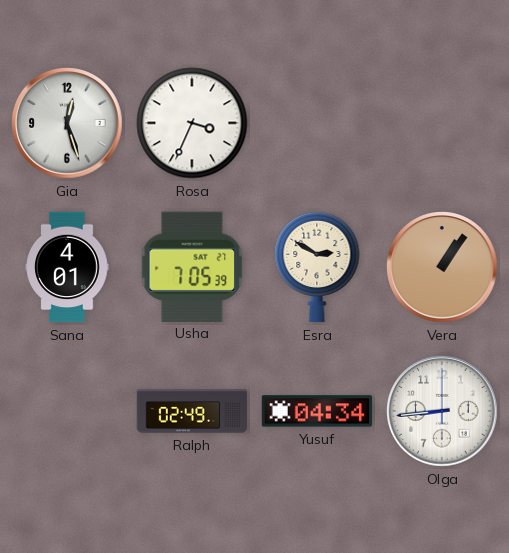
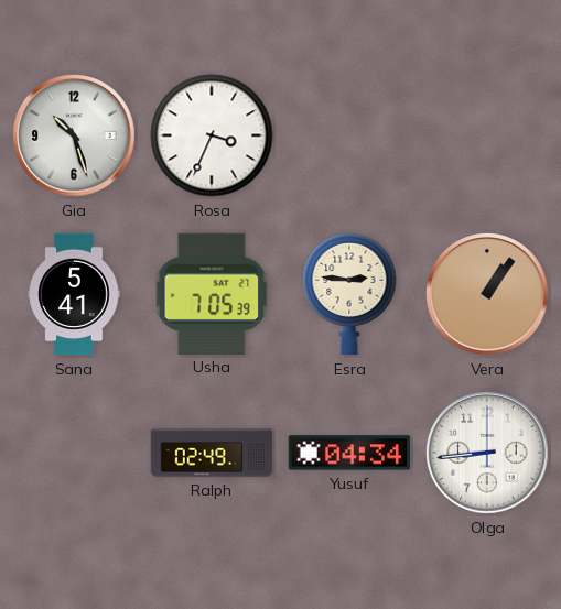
Gia: 12:27 -> 10:27
Sana: 4:01 -> 5:41
Esra: 2:50 -> 2:46
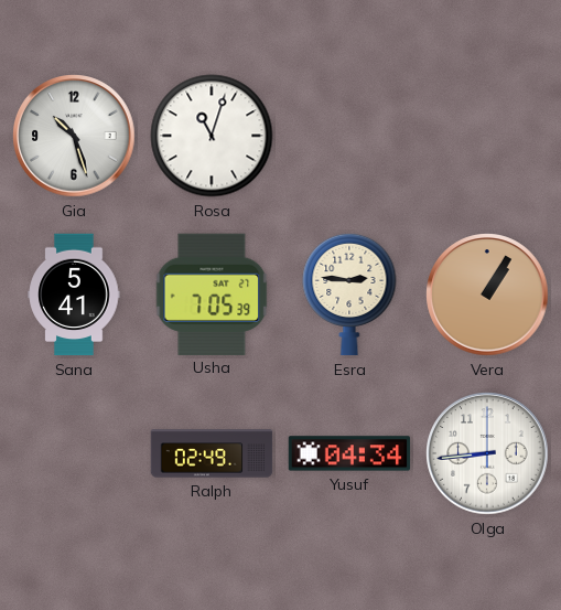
Rosa: 3:34 -> 11:03
Vera: 1:06 -> 1:05
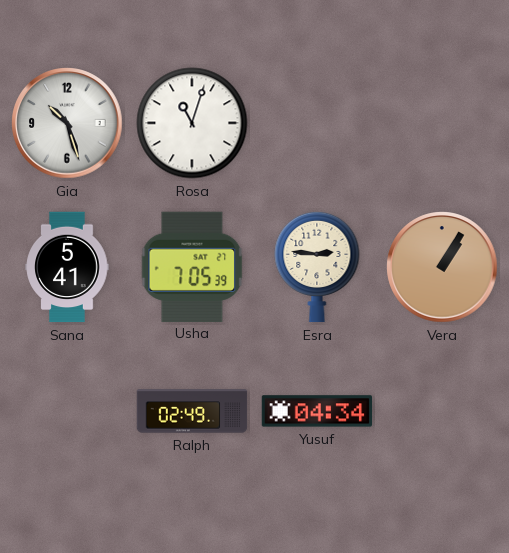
Olga: 8:44 -> none
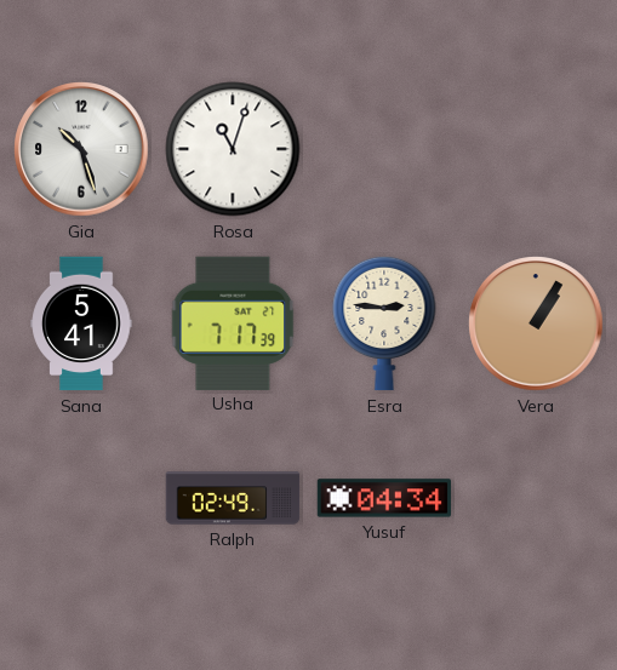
Usha: 7:05 -> 7:17
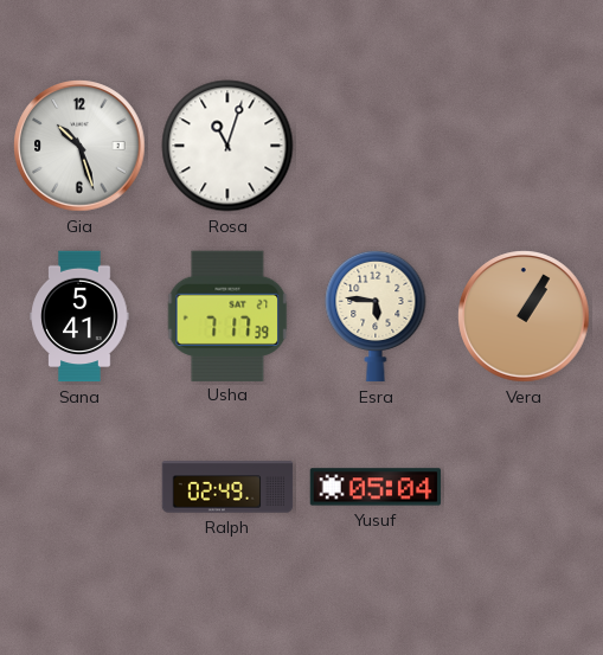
Esra: 2:46 -> 5:46
Yusuf: 04:34 -> 05:04
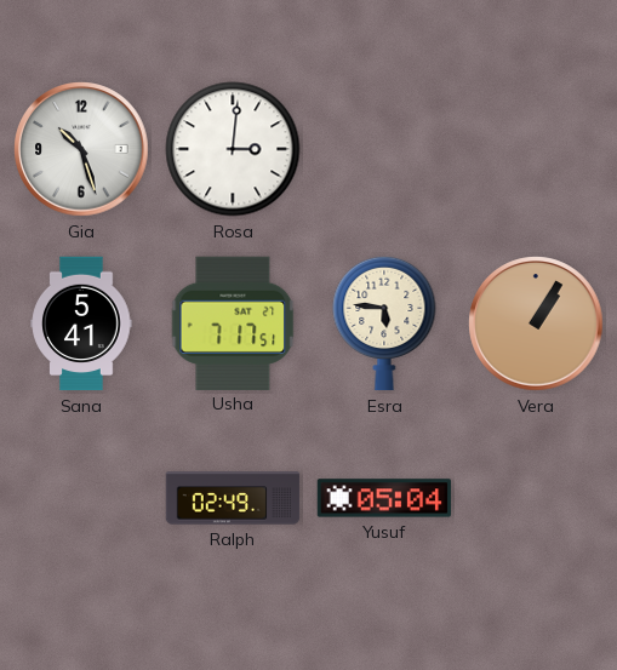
Rosa: 11:03 -> 3:01
Usha: 7:17:39 -> 7:17:51
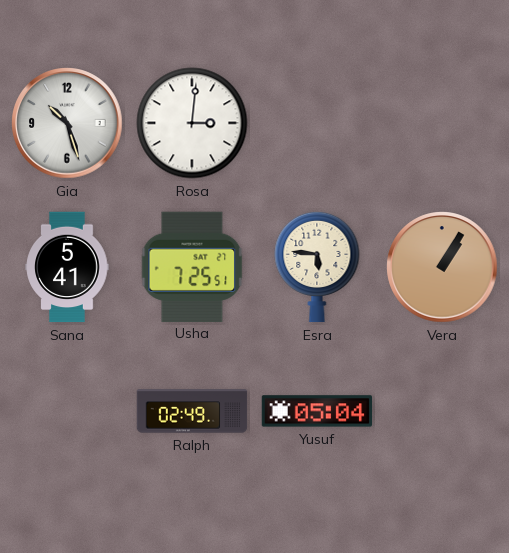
Usha: 7:17 -> 7:25
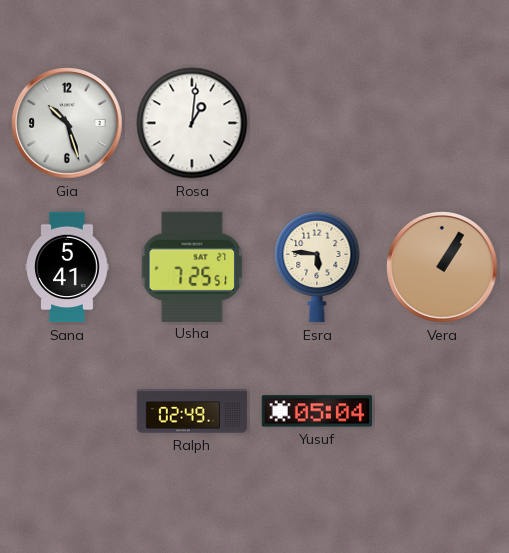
Rosa: 3:01 -> 1:01
